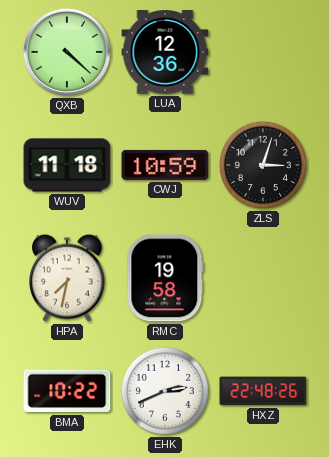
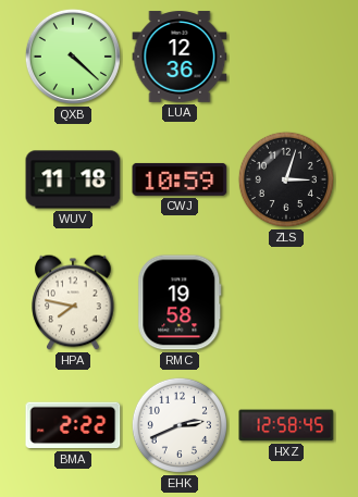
HPA: 7:32 -> 7:47
BMA: 10:22 -> 2:22
HXZ: 22:48 -> 12:58
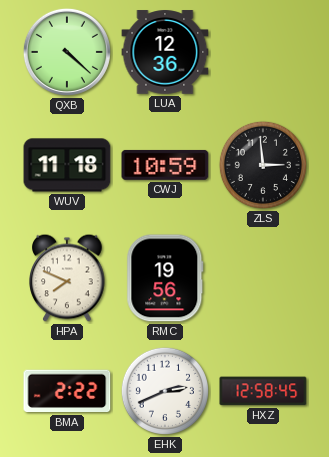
ZLS: 3:03 -> 2:59
HPA: 7:47 -> 7:49
RMC: 19:58 -> 19:56
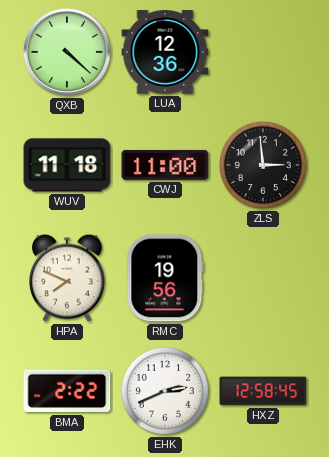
CWJ: 10:59 -> 11:00
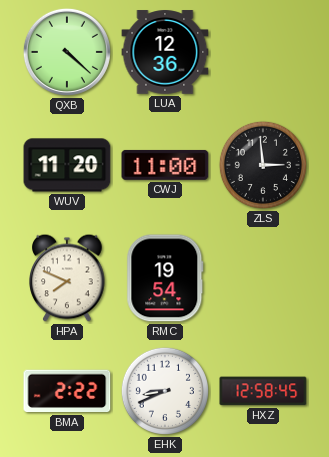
WUV: 11:18 -> 11:20
RMC: 19:56 -> 19:54
EHK: 2:41 -> 8:41
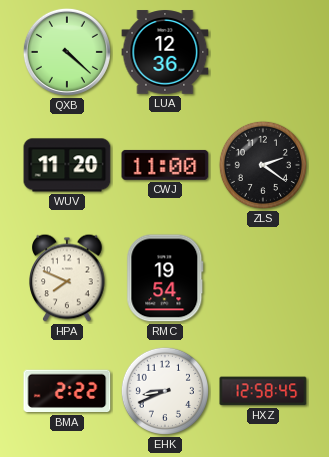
ZLS: 2:59 -> 2:21
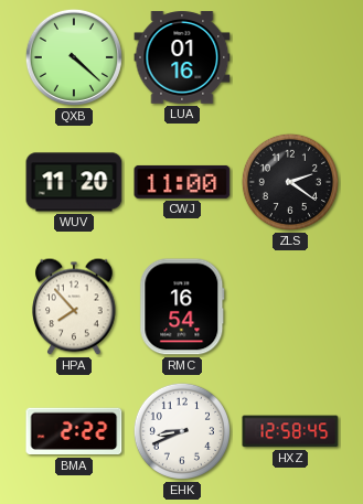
LUA: 12:36 -> 01:16
HPA: 7:49 -> 7:53
RMC: 19:54 -> 16:54
